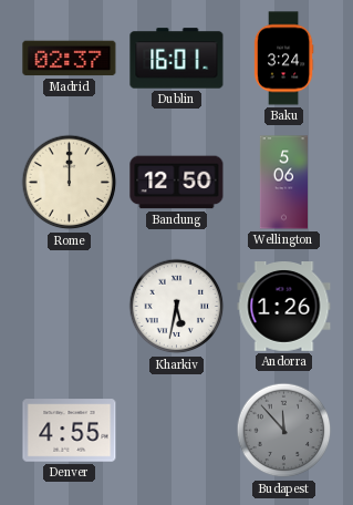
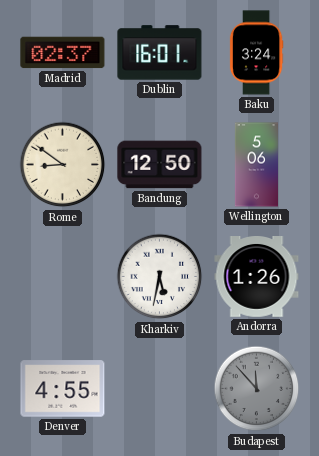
Rome: 12:00 -> 8:51
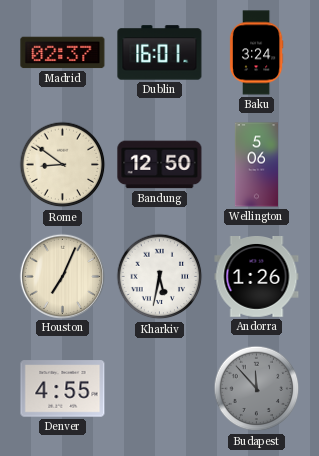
Houston: none -> 7:04
